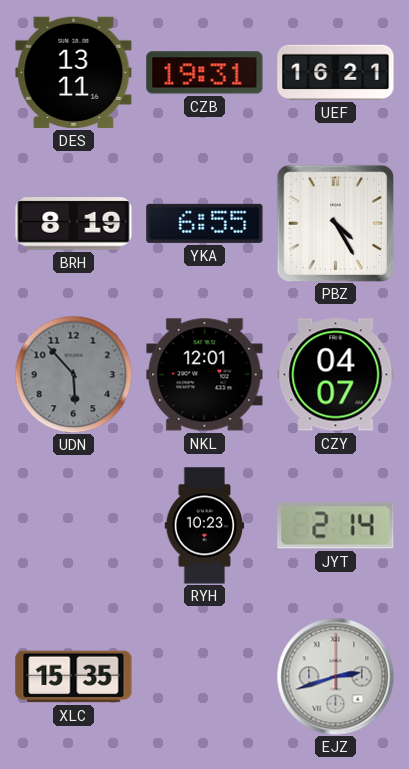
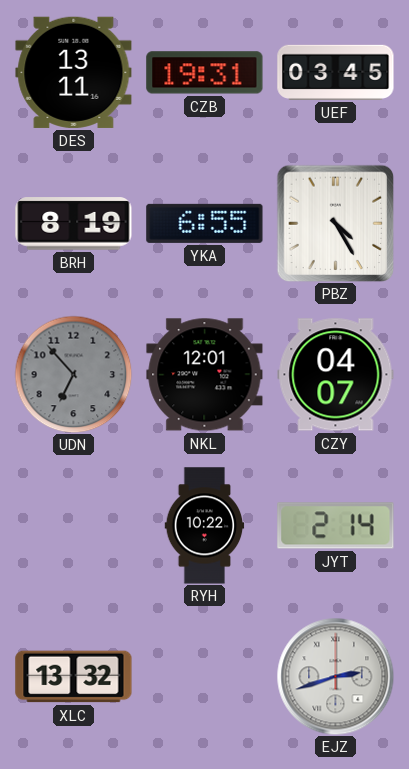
UEF: 16:21 -> 03:45
UDN: 5:53 -> 6:53
RYH: 10:23 -> 10:22
XLC: 15:35 -> 13:32
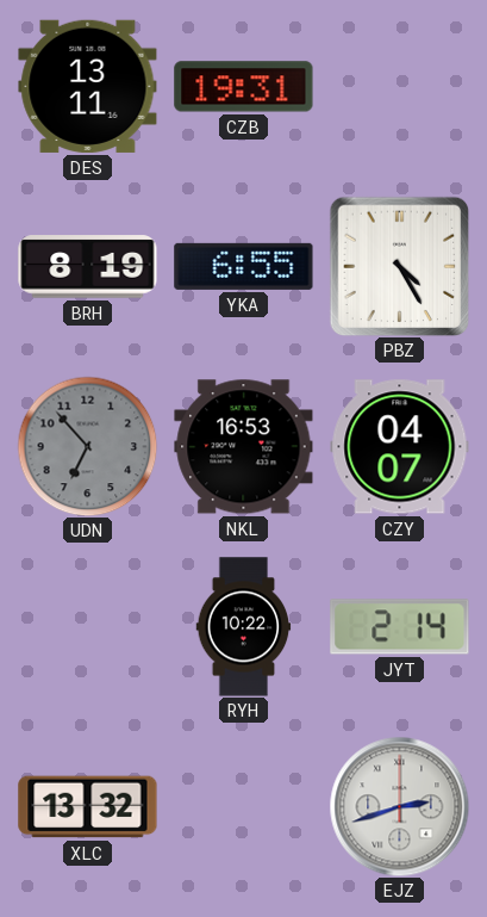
UEF: 03:45 -> none
NKL: 12:01 -> 16:53
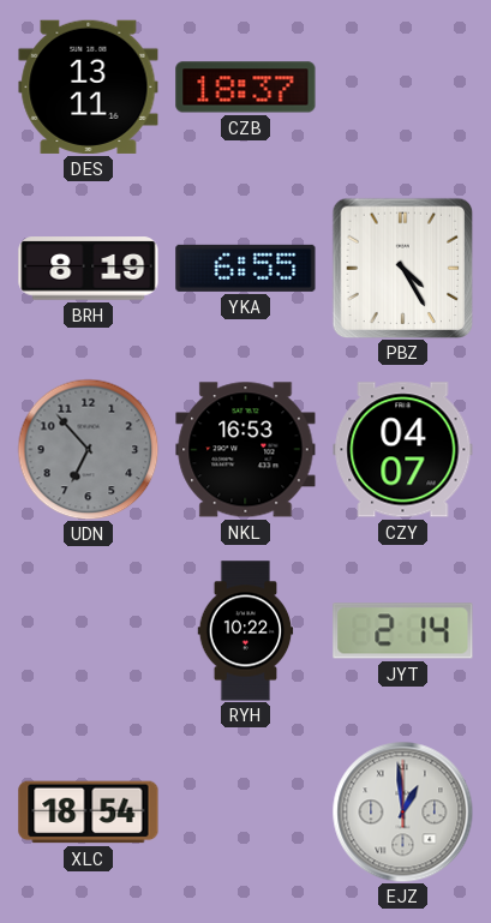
CZB: 19:31 -> 18:37
XLC: 13:32 -> 18:54
EJZ: 2:42 -> 12:59
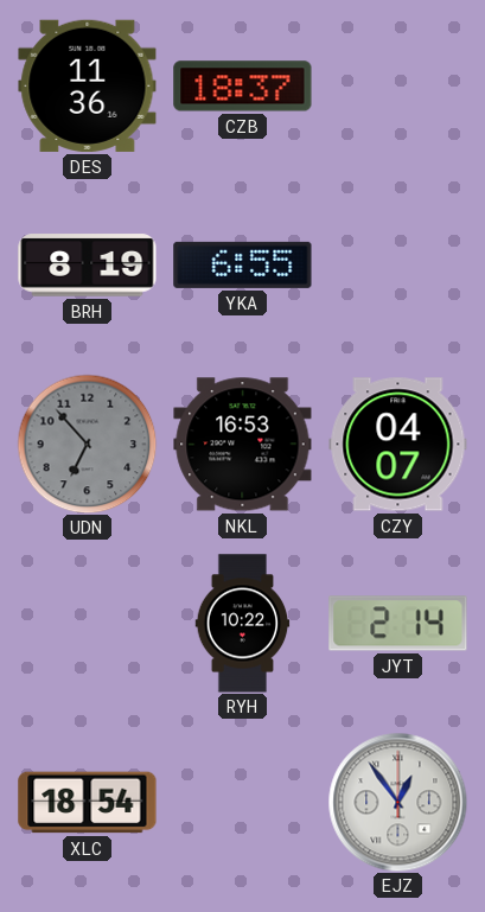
DES: 13:11 -> 11:36
PBZ: 4:25 -> none
EJZ: 12:59 -> 12:54
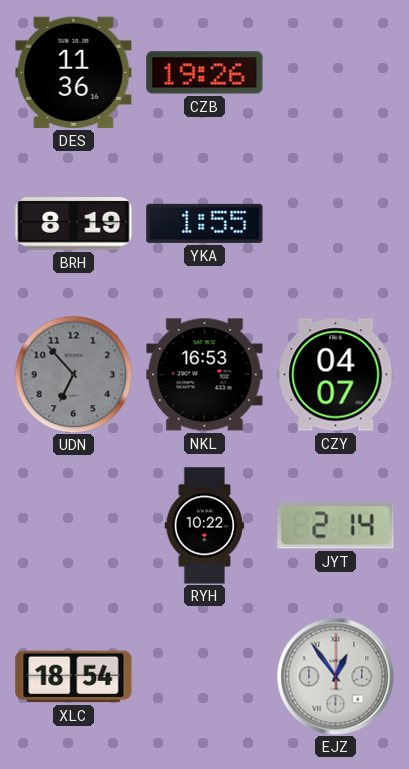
CZB: 18:37 -> 19:26
YKA: 6:55 -> 1:55
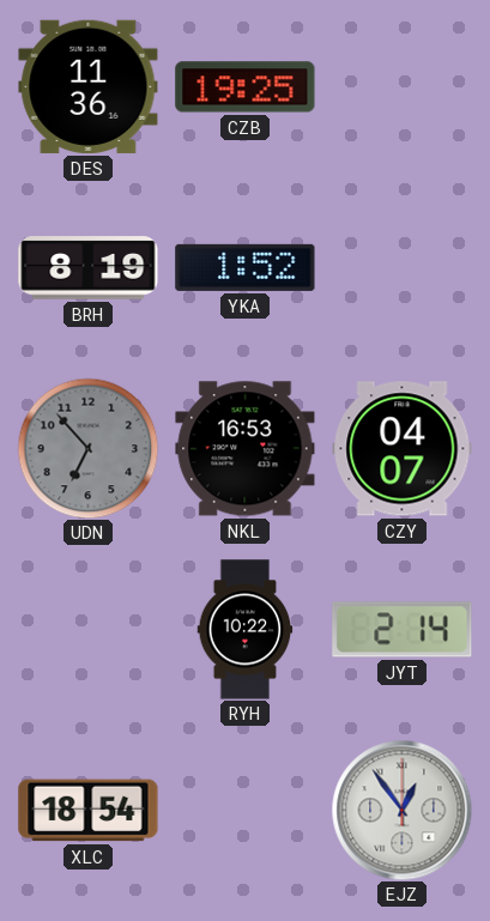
CZB: 19:26 -> 19:25
YKA: 1:55 -> 1:52
